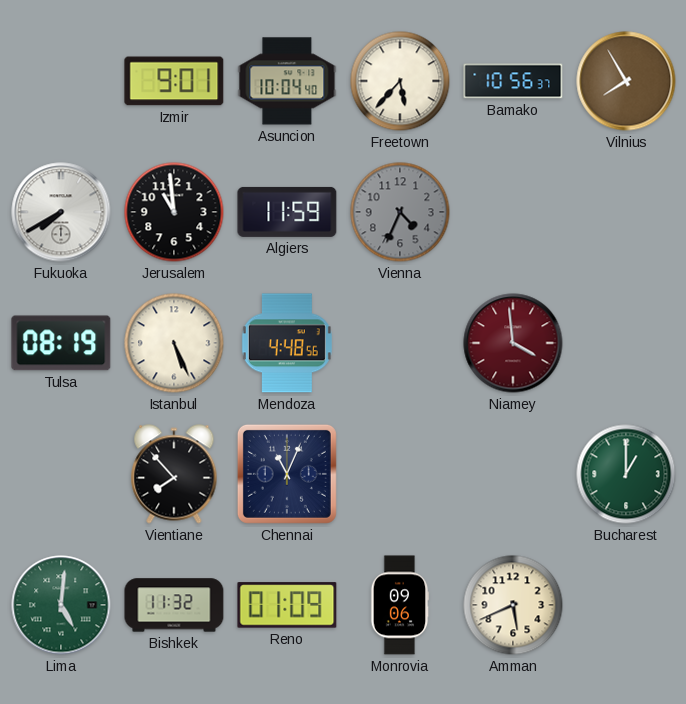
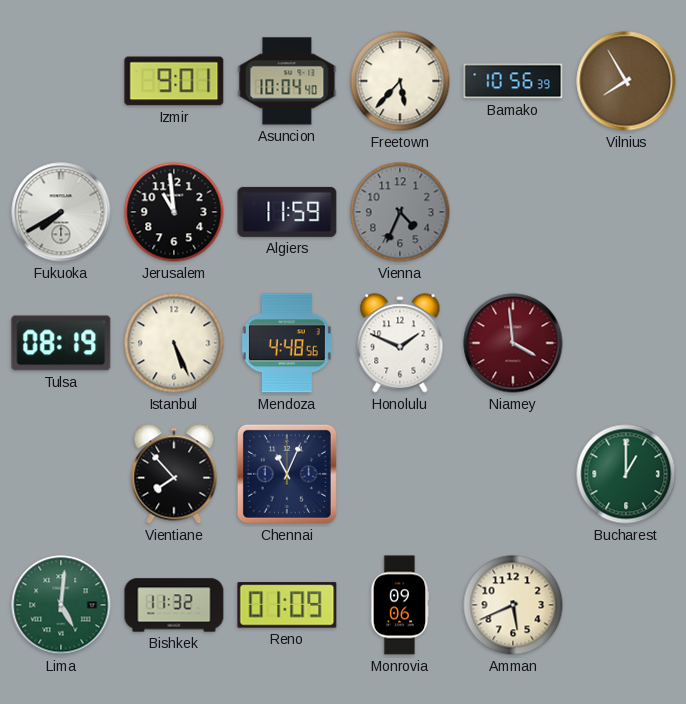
Bamako: 10:56:37 -> 10:56:39
Honolulu: none -> 1:49
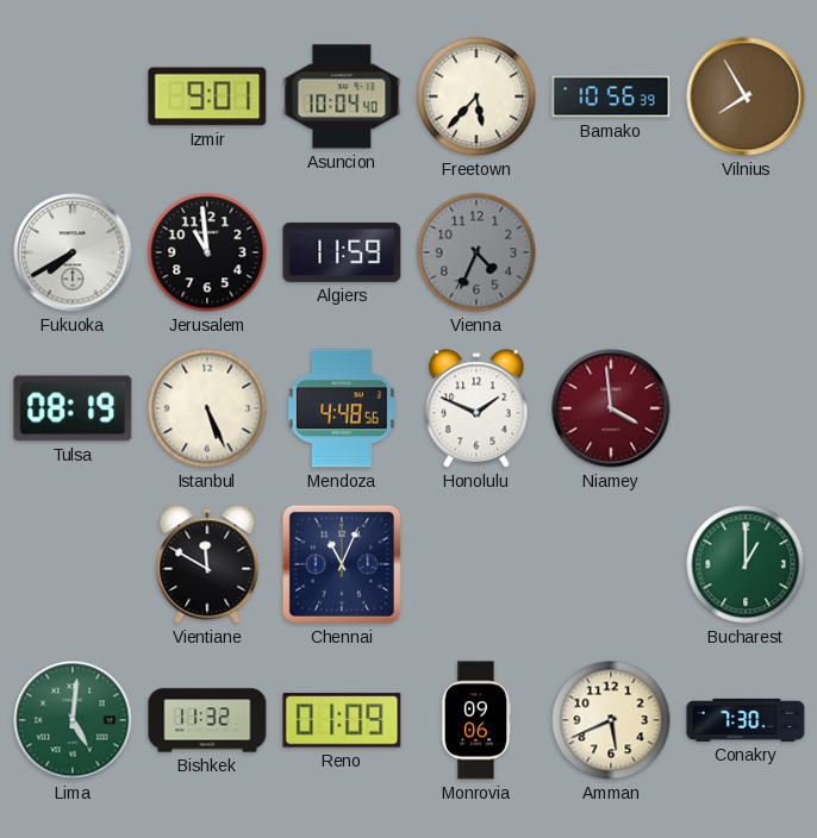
Vientiane: 7:53 -> 11:50
Conakry: none -> 7:30
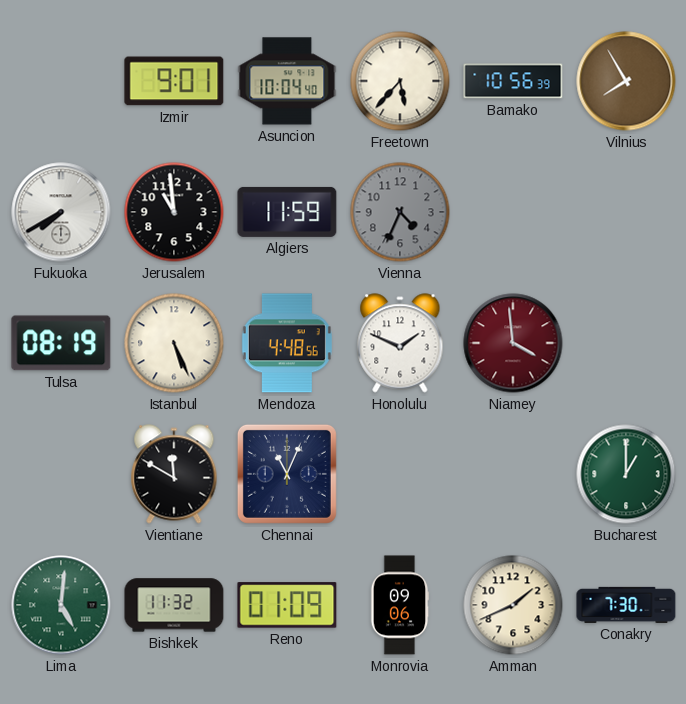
Amman: 5:41 -> 1:41
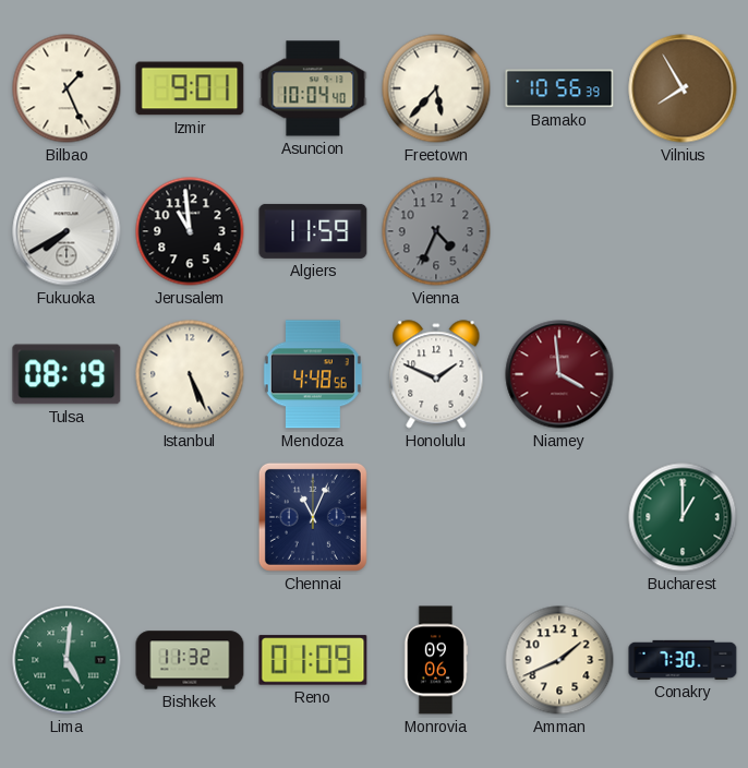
Bilbao: none -> 1:26
Vientiane: 11:50 -> none
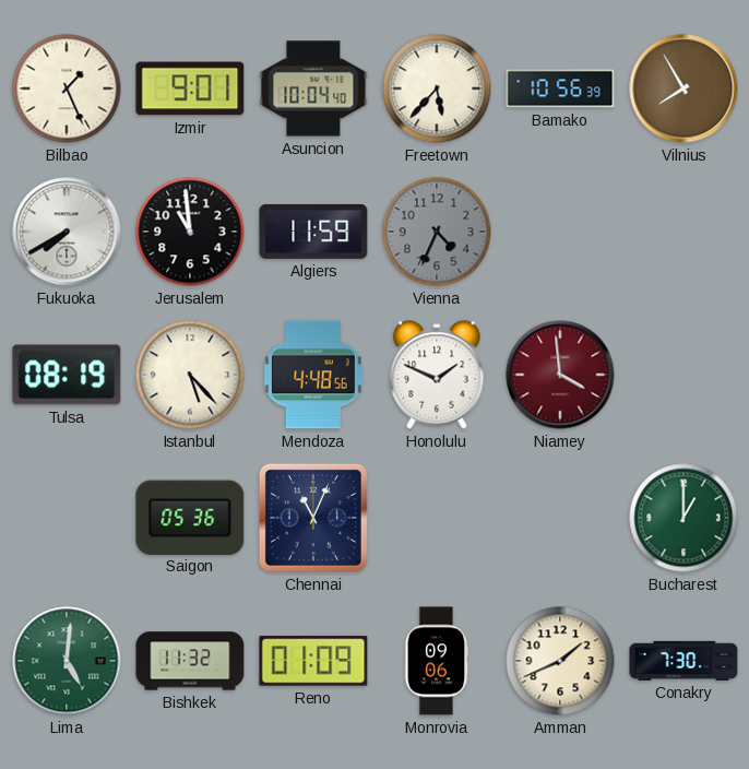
Istanbul: 5:26 -> 5:23
Saigon: none -> 05:36
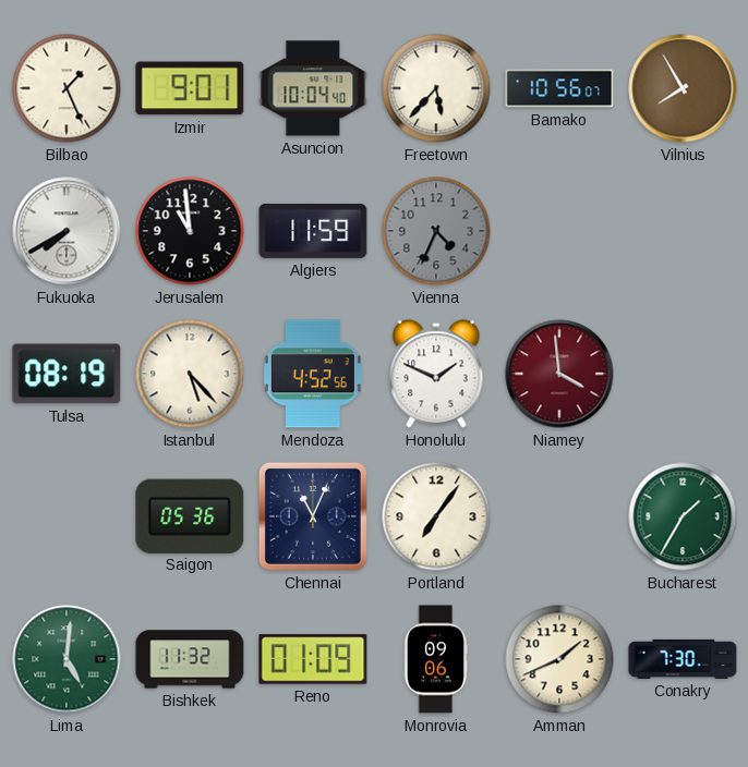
Bamako: 10:56:39 -> 10:56:07
Mendoza: 4:48 -> 4:52
Portland: none -> 7:06
Bucharest: 1:00 -> 1:35
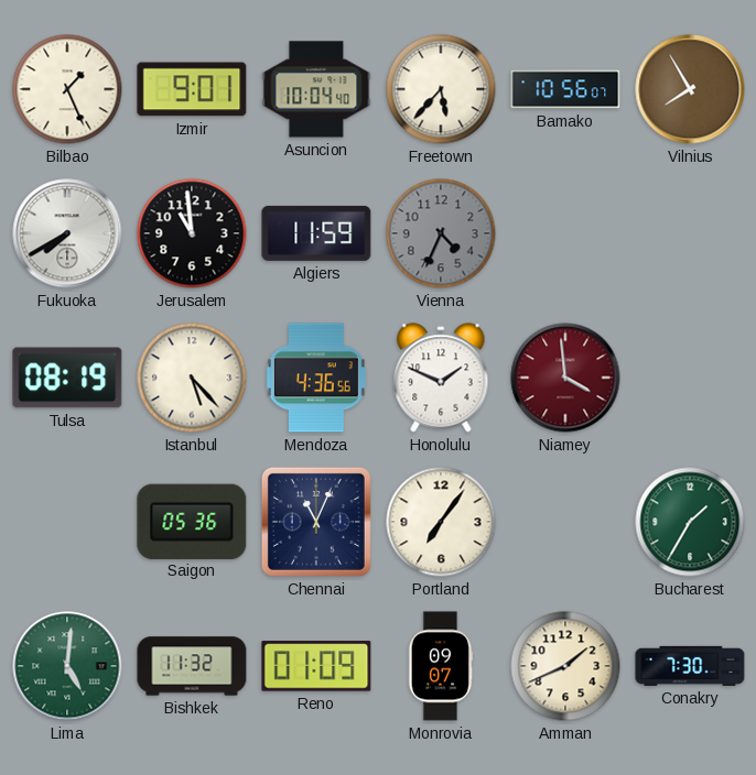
Mendoza: 4:52 -> 4:36
Monrovia: 09:06 -> 09:07
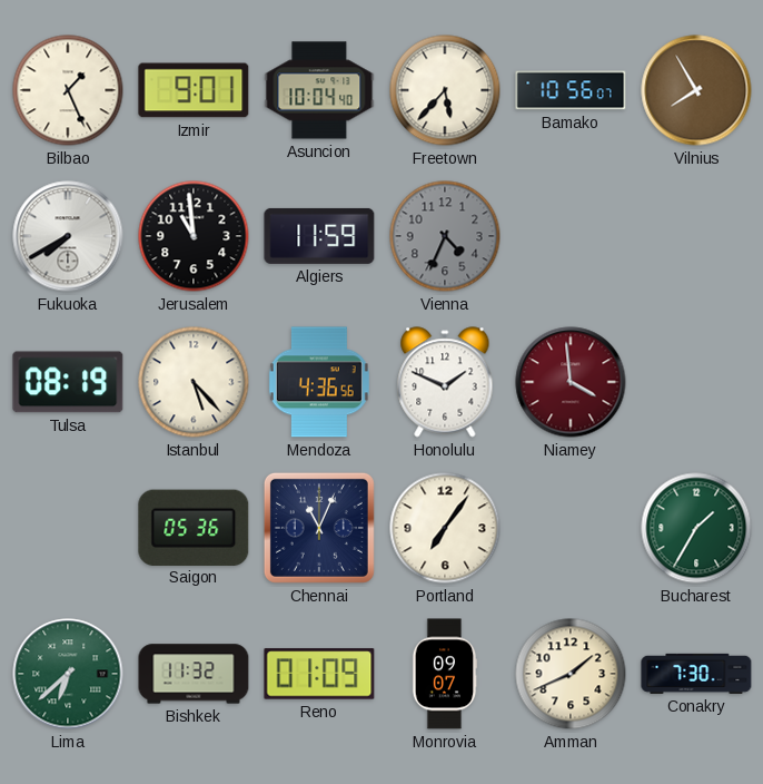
Lima: 5:01 -> 6:38
